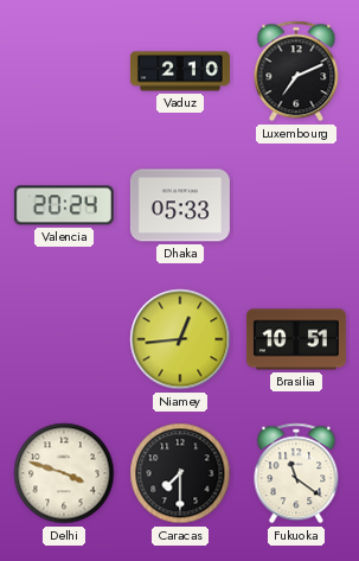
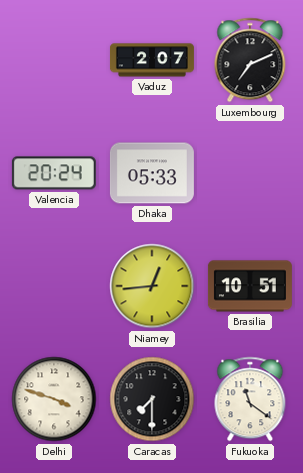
Vaduz: 2:10 -> 2:07
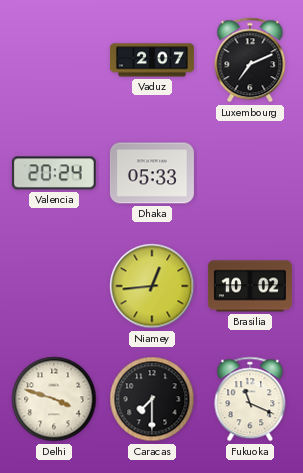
Brasilia: 10:51 -> 10:02
Fukuoka: 11:21 -> 11:19
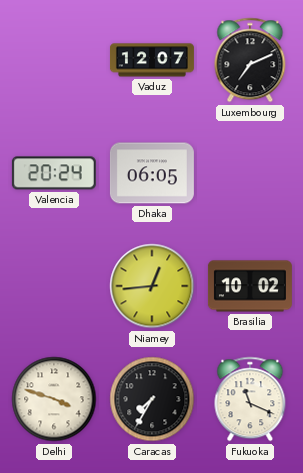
Vaduz: 2:07 -> 12:07
Dhaka: 05:33 -> 06:05
Caracas: 7:30 -> 7:35
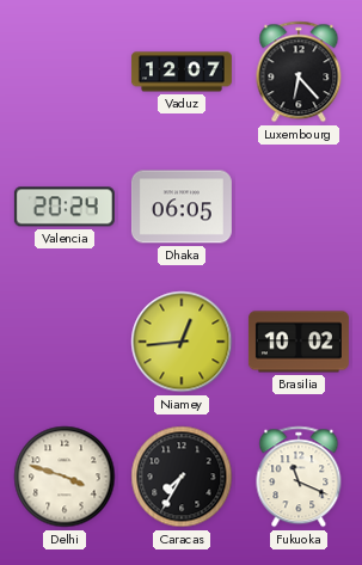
Luxembourg: 7:11 -> 6:23
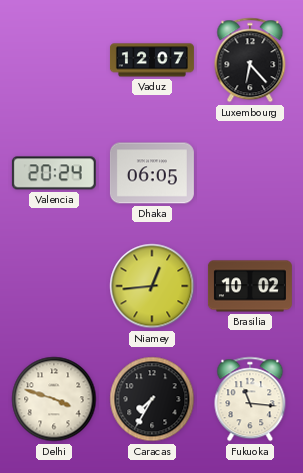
Fukuoka: 11:19 -> 11:16
